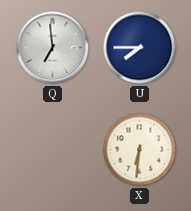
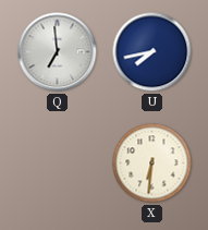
U: 7:45 -> 7:43
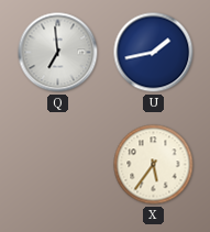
U: 7:43 -> 1:43
X: 6:31 -> 5:36
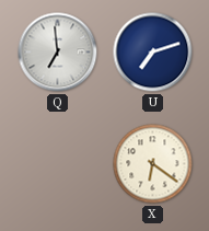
U: 1:43 -> 7:12
X: 5:36 -> 6:21
